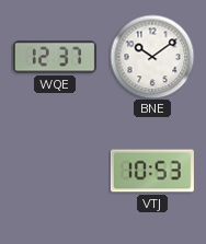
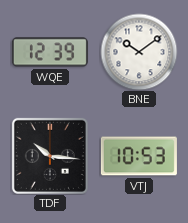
WQE: 12:37 -> 12:39
TDF: none -> 10:16
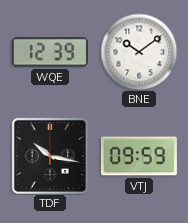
TDF: 10:16 -> 10:17
VTJ: 10:53 -> 09:59
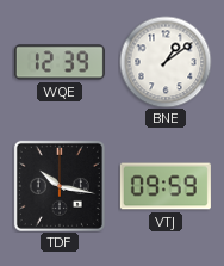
BNE: 10:09 -> 1:09
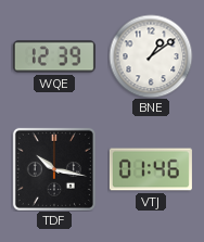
VTJ: 09:59 -> 01:46
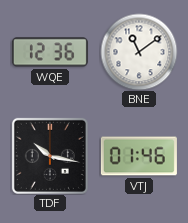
WQE: 12:39 -> 12:36
BNE: 1:09 -> 11:09
